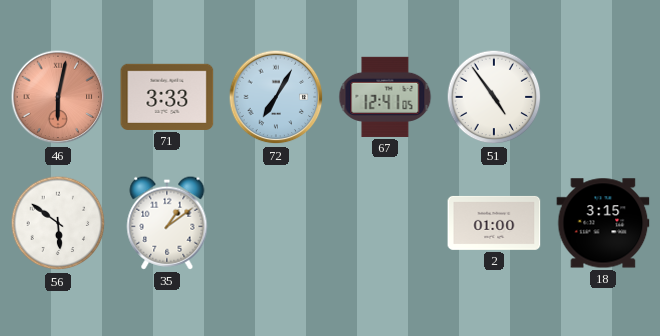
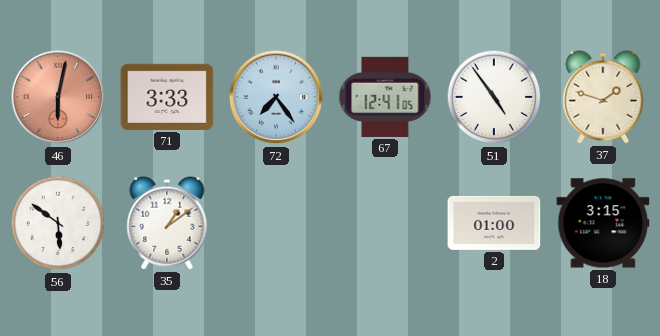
72: 7:05 -> 7:24
37: none -> 1:48
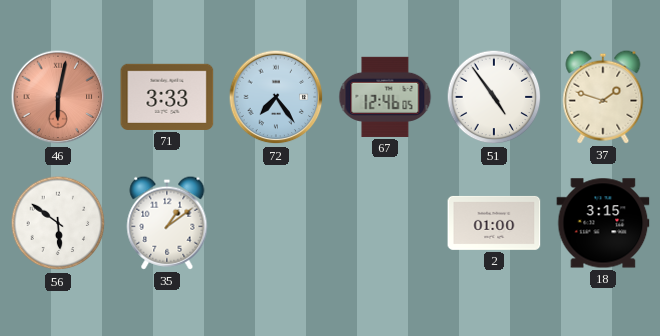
67: 12:41 -> 12:46
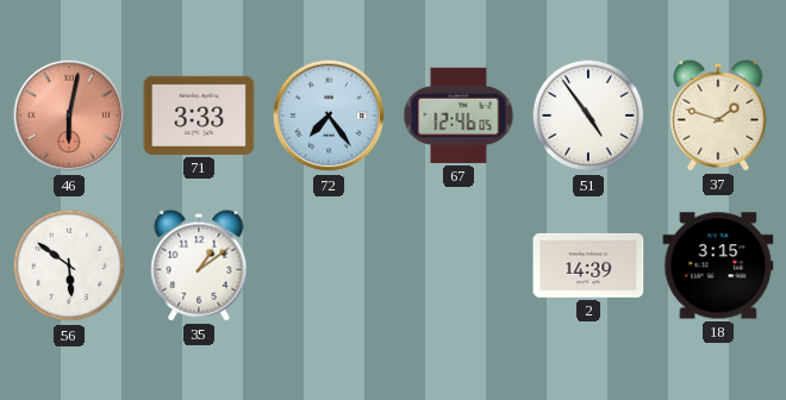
2: 01:00 -> 14:39
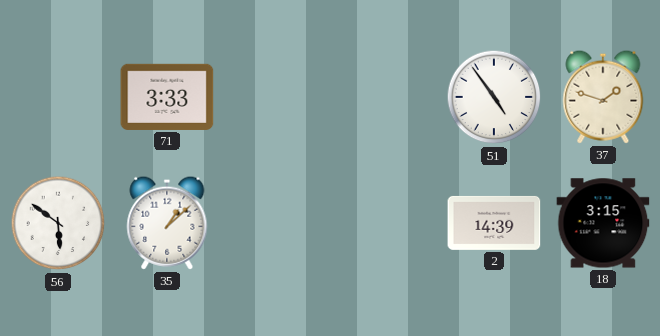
46: 6:02 -> none
72: 7:24 -> none
67: 12:46 -> none
35: 1:09 -> 1:08
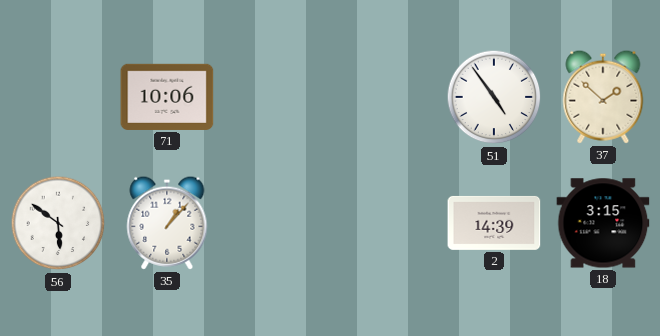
71: 3:33 -> 10:06
37: 1:48 -> 1:52
35: 1:08 -> 1:07
